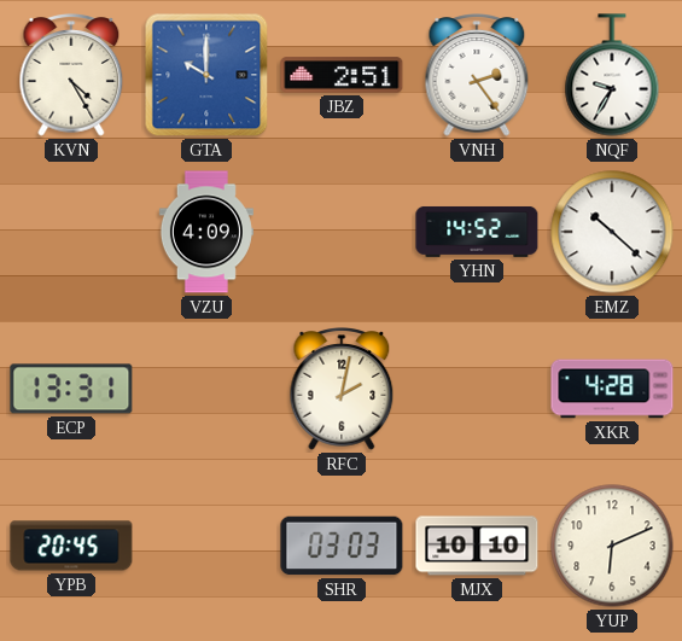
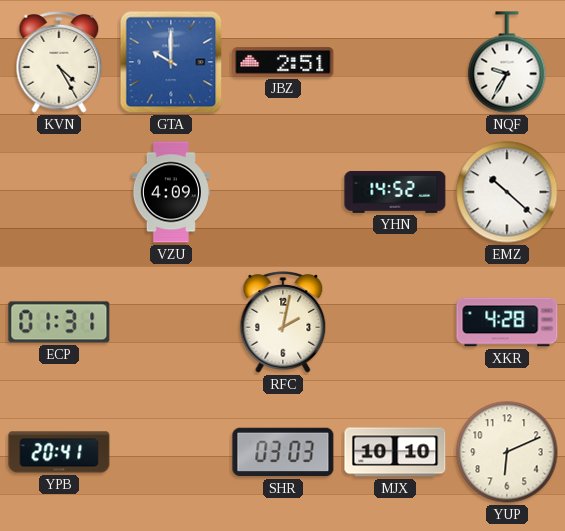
VNH: 2:24 -> none
ECP: 13:31 -> 01:31
YPB: 20:45 -> 20:41
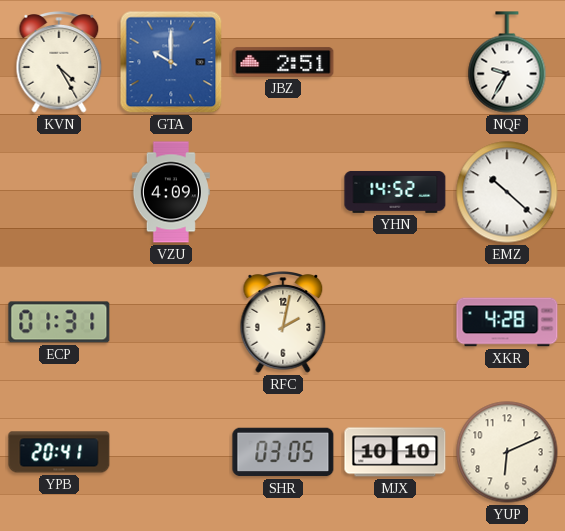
SHR: 03:03 -> 03:05
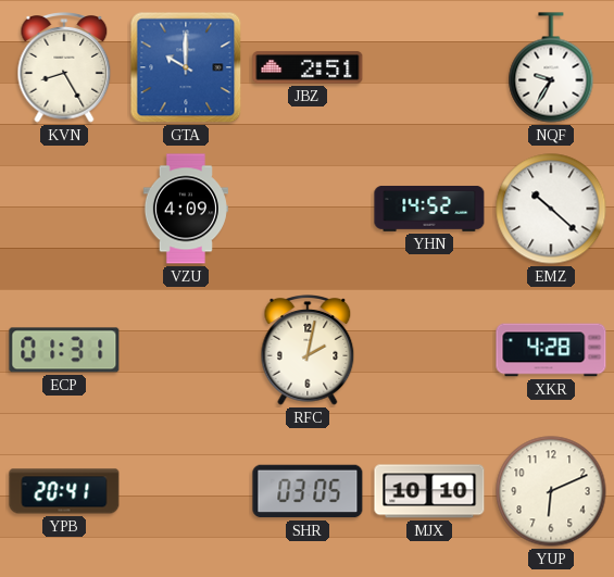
KVN: 4:25 -> 8:25
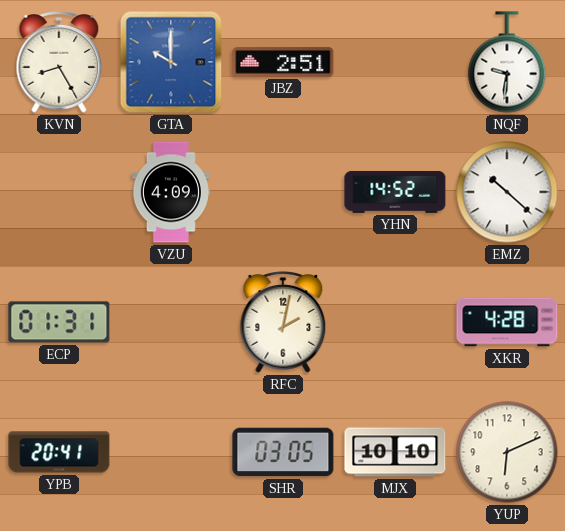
NQF: 9:35 -> 9:31
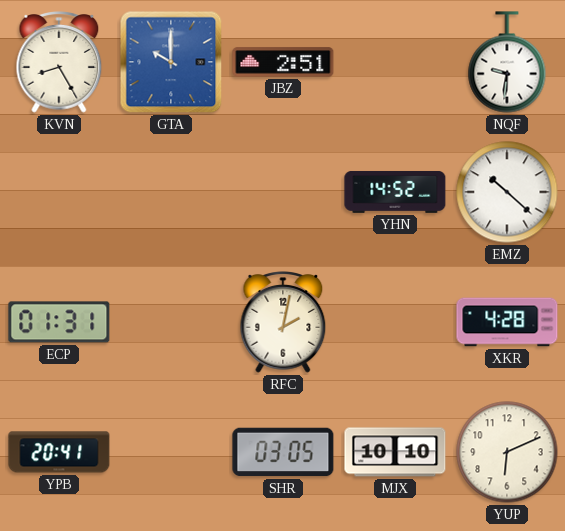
VZU: 4:09 -> none
